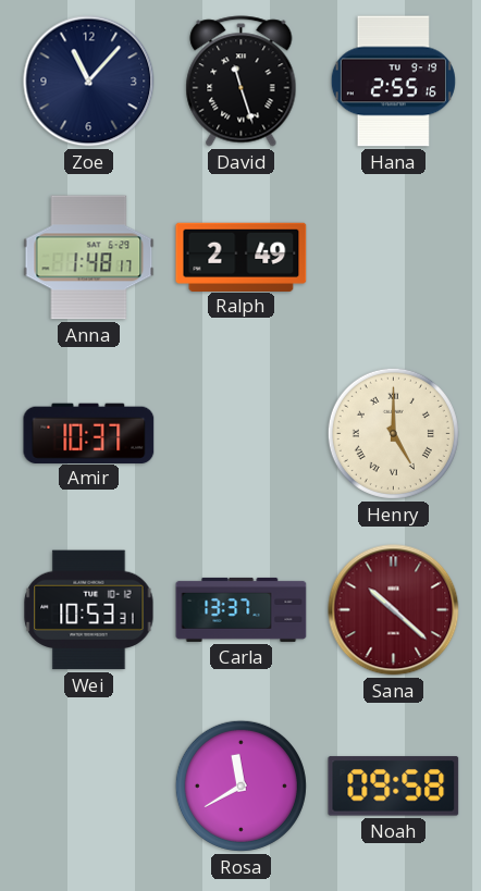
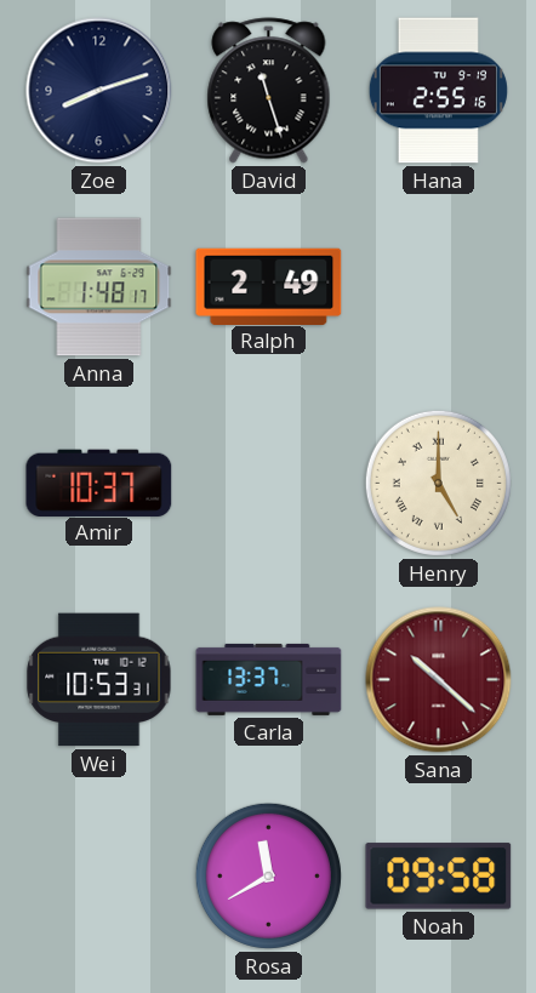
Zoe: 11:07 -> 8:12
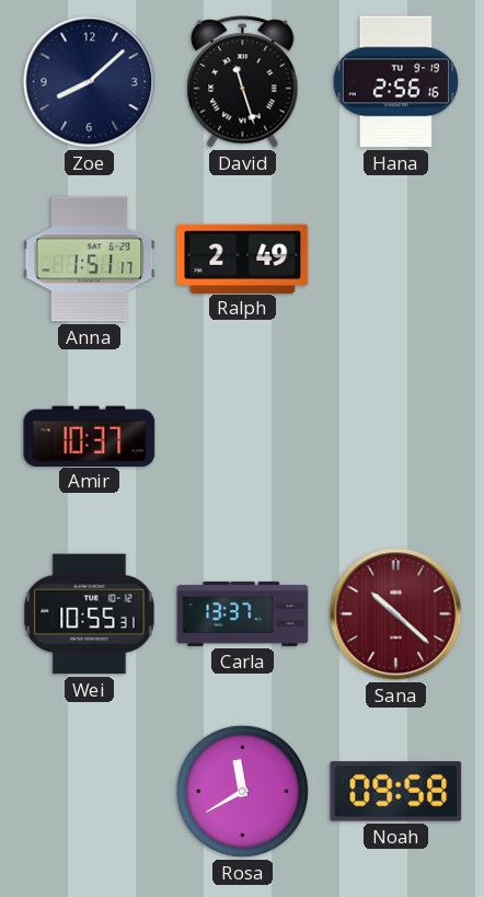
Zoe: 8:12 -> 8:08
Hana: 2:55 -> 2:56
Anna: 1:48 -> 1:51
Henry: 5:00 -> none
Wei: 10:53 -> 10:55
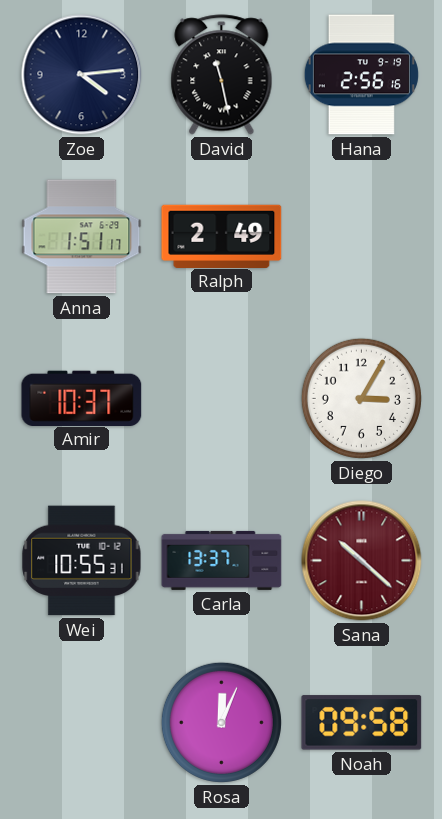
Zoe: 8:08 -> 4:14
David: 11:27 -> 11:28
Diego: none -> 3:05
Rosa: 11:40 -> 12:04
